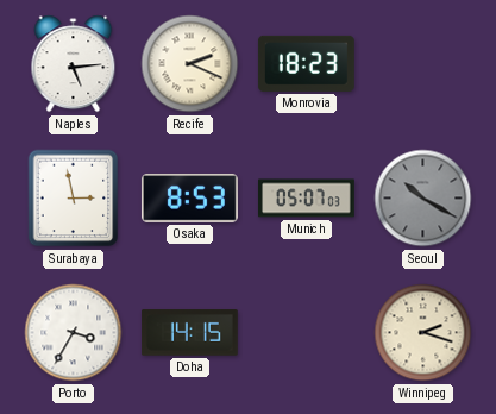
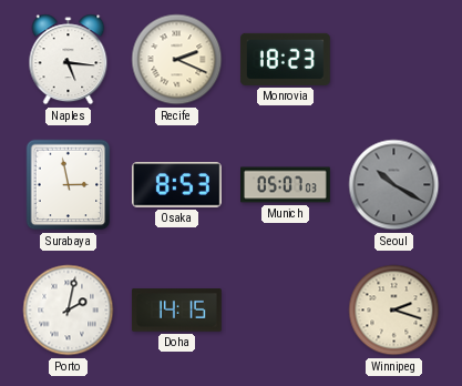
Naples: 5:14 -> 5:16
Porto: 3:35 -> 2:02
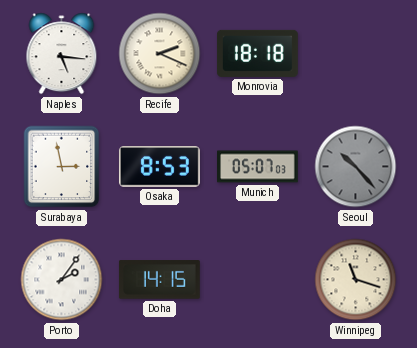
Monrovia: 18:23 -> 18:18
Seoul: 10:20 -> 10:23
Porto: 2:02 -> 2:06
Winnipeg: 2:18 -> 11:18
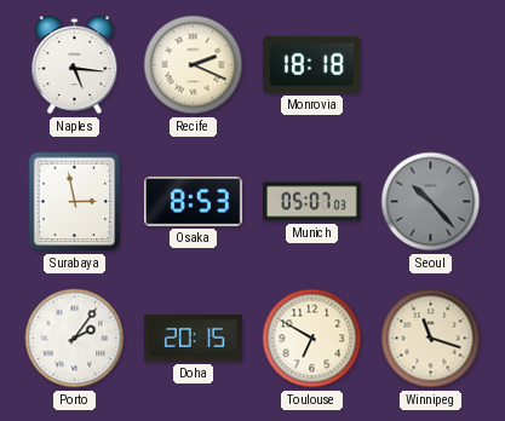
Doha: 14:15 -> 20:15
Toulouse: none -> 6:50
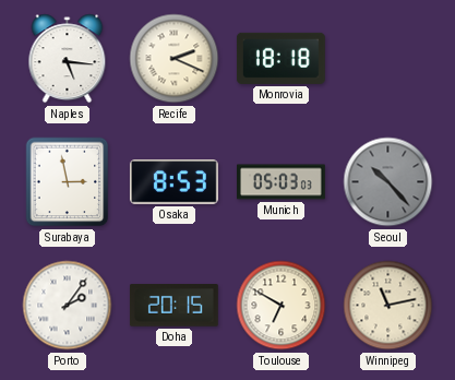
Munich: 05:07 -> 05:03
Winnipeg: 11:18 -> 11:13
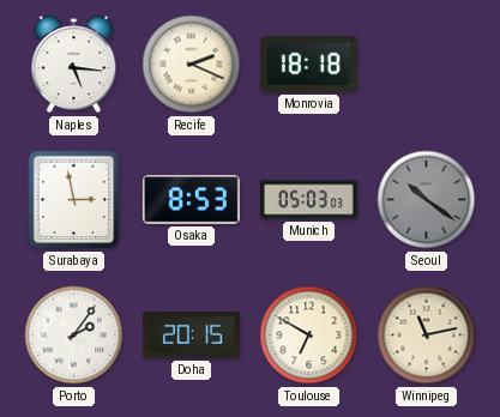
Seoul: 10:23 -> 10:21
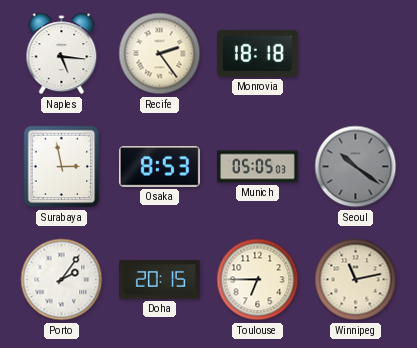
Recife: 2:19 -> 2:24
Munich: 05:03 -> 05:05
Toulouse: 6:50 -> 6:45
